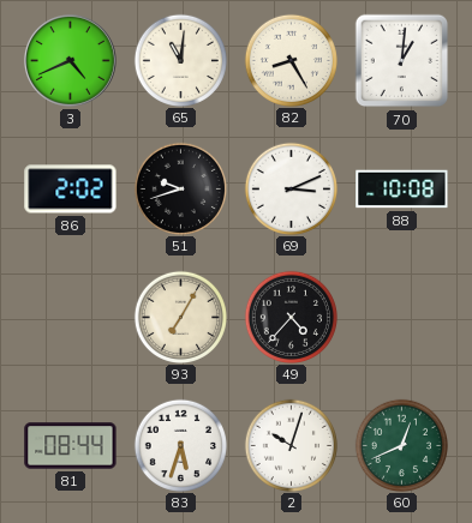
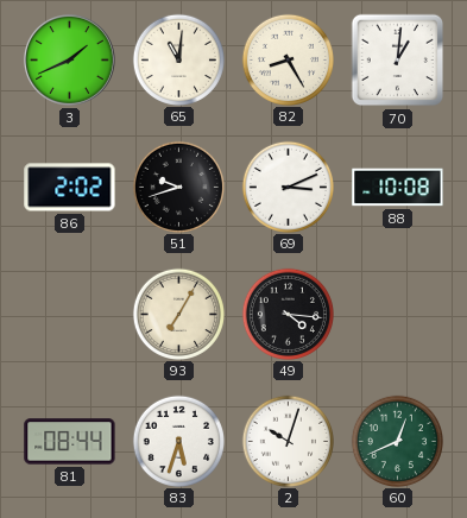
3: 4:41 -> 1:41
49: 4:37 -> 4:16
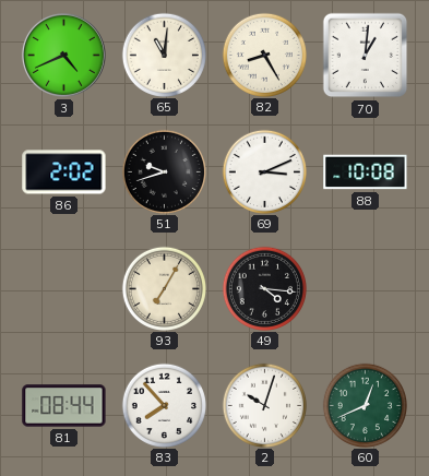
3: 1:41 -> 4:41
83: 5:33 -> 7:53
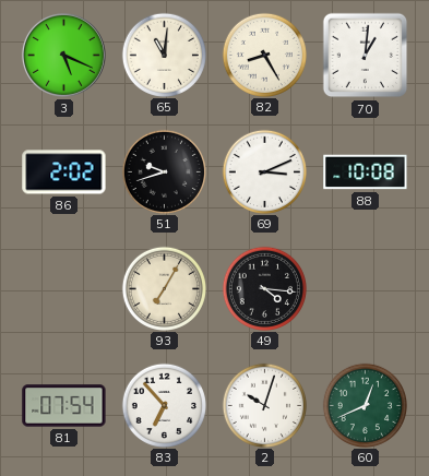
3: 4:41 -> 5:19
81: 08:44 -> 07:54
83: 7:53 -> 6:53
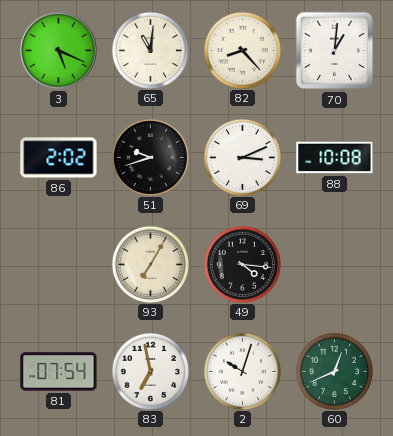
82: 8:25 -> 8:23
83: 6:53 -> 6:58
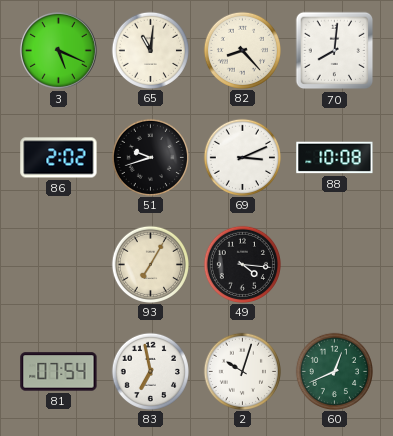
70: 1:01 -> 8:01
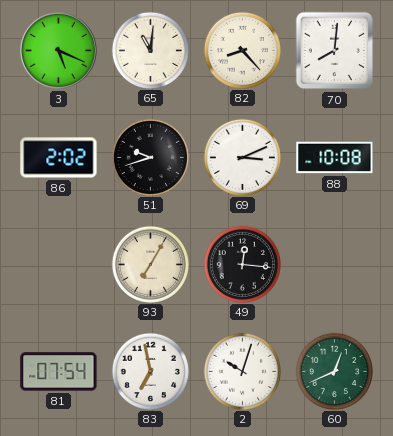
49: 4:16 -> 12:16
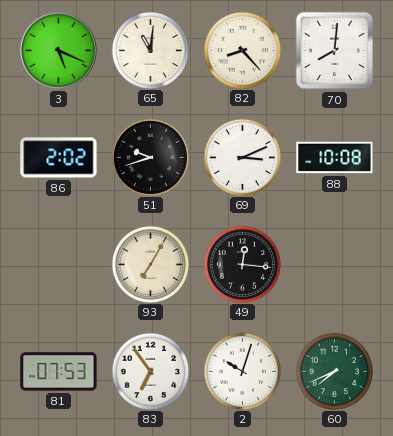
81: 07:54 -> 07:53
83: 6:58 -> 6:54
60: 12:41 -> 7:41
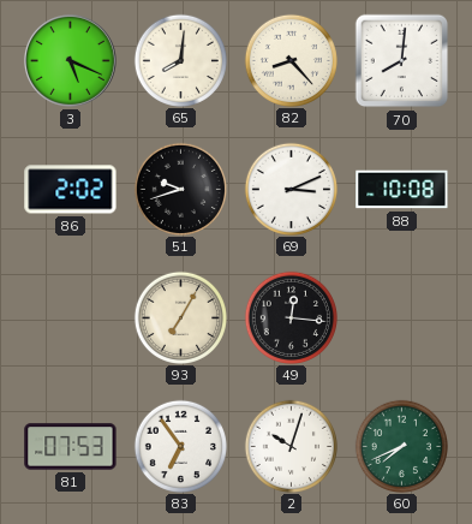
65: 11:01 -> 8:01
